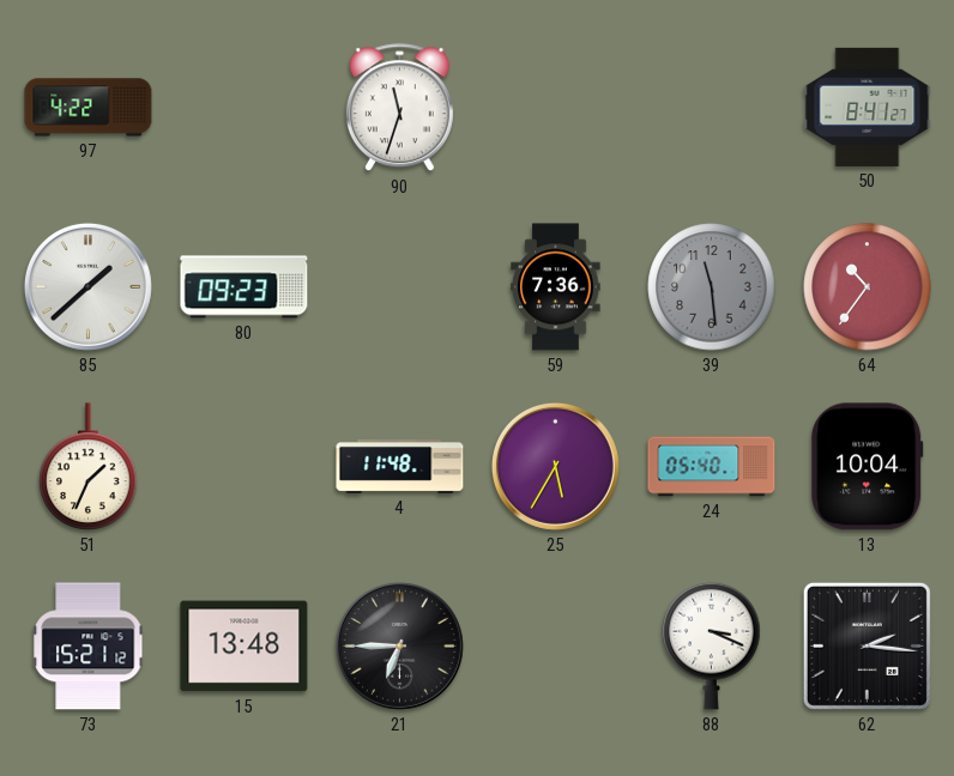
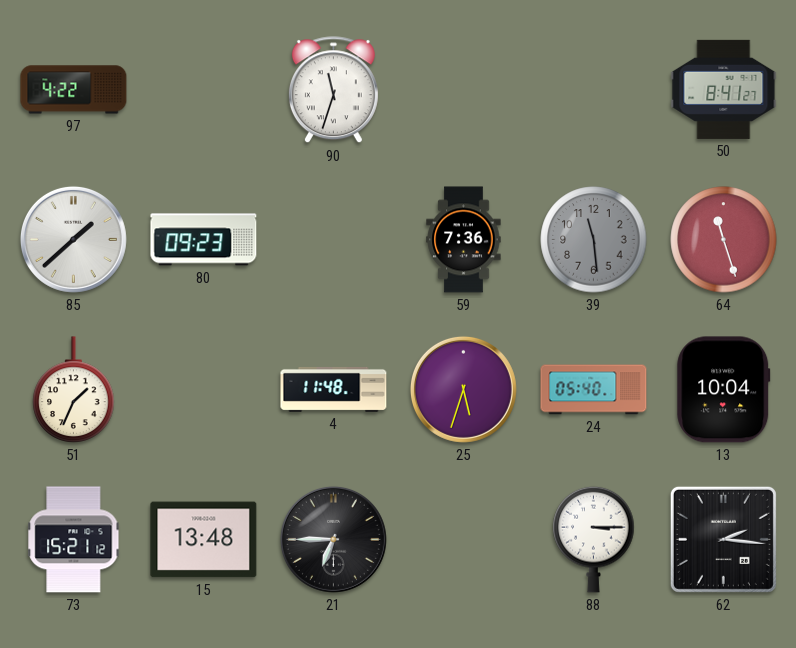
64: 10:36 -> 11:27
25: 5:35 -> 5:33
88: 3:19 -> 3:15
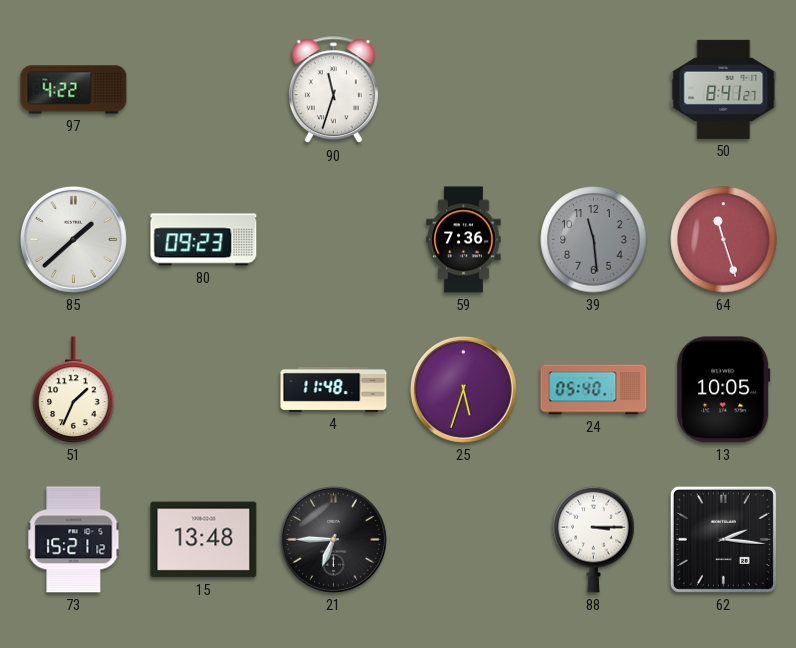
13: 10:04 -> 10:05
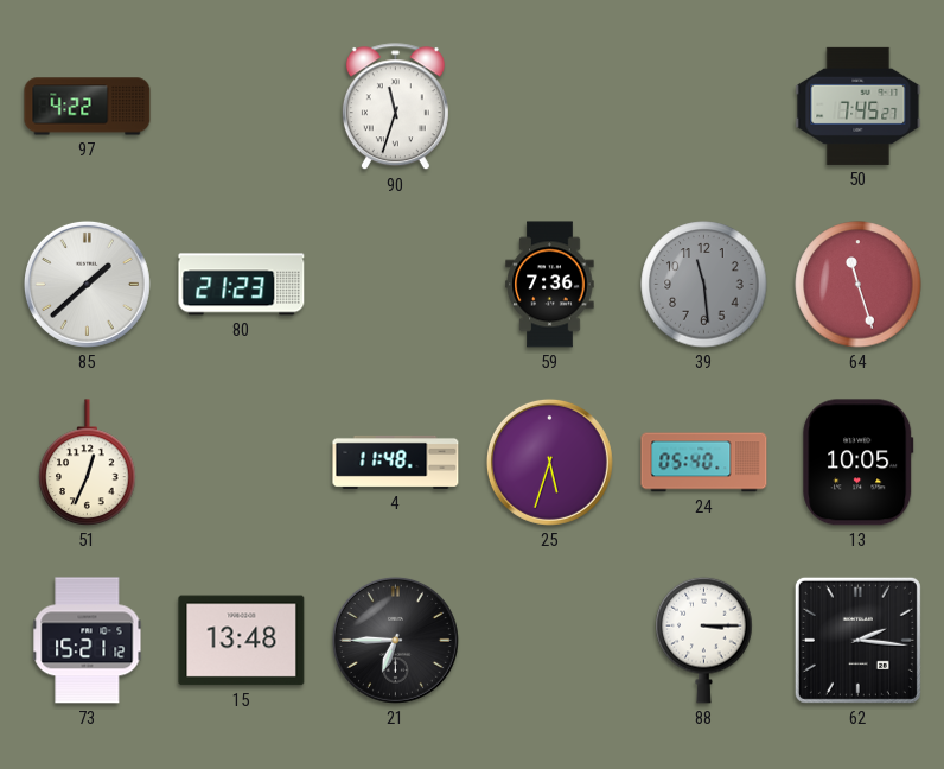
50: 8:41 -> 7:45
80: 09:23 -> 21:23
51: 1:34 -> 12:34
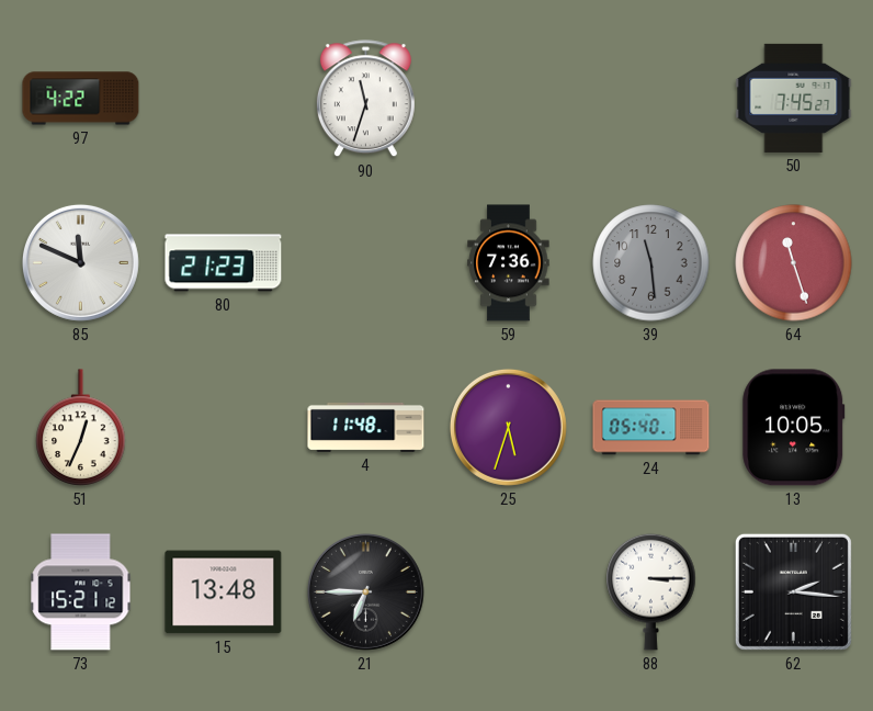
85: 1:38 -> 11:49
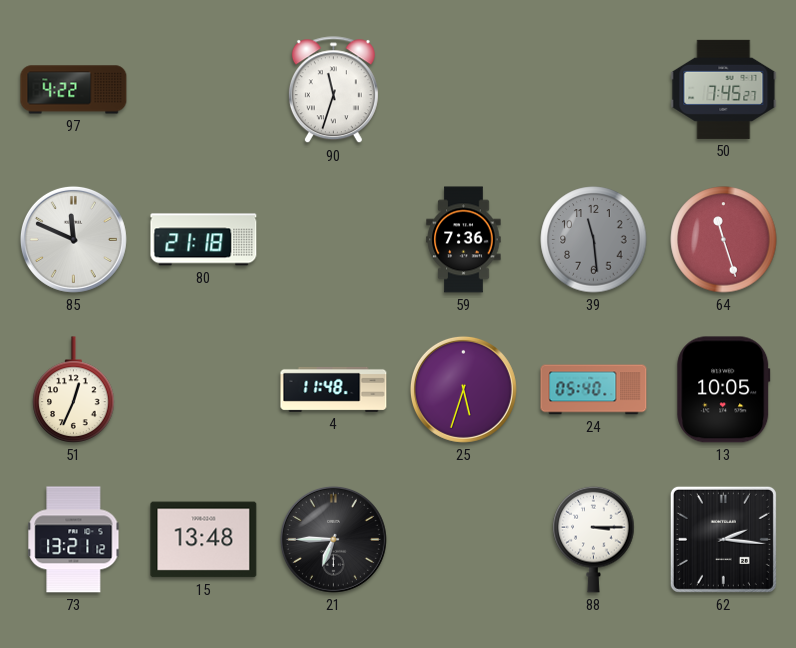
80: 21:23 -> 21:18
73: 15:21 -> 13:21
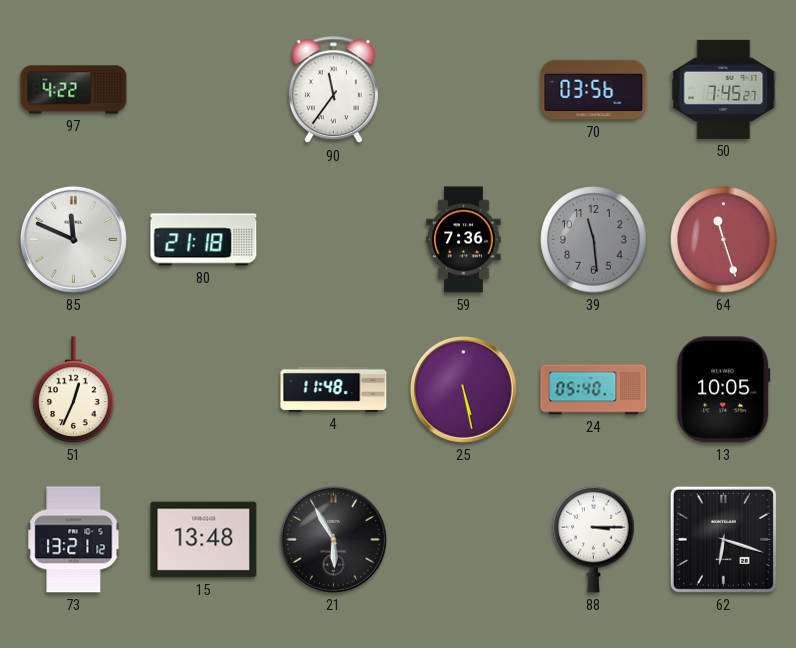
90: 11:33 -> 11:36
70: none -> 03:56
25: 5:33 -> 5:28
21: 6:45 -> 5:55
62: 2:16 -> 6:18
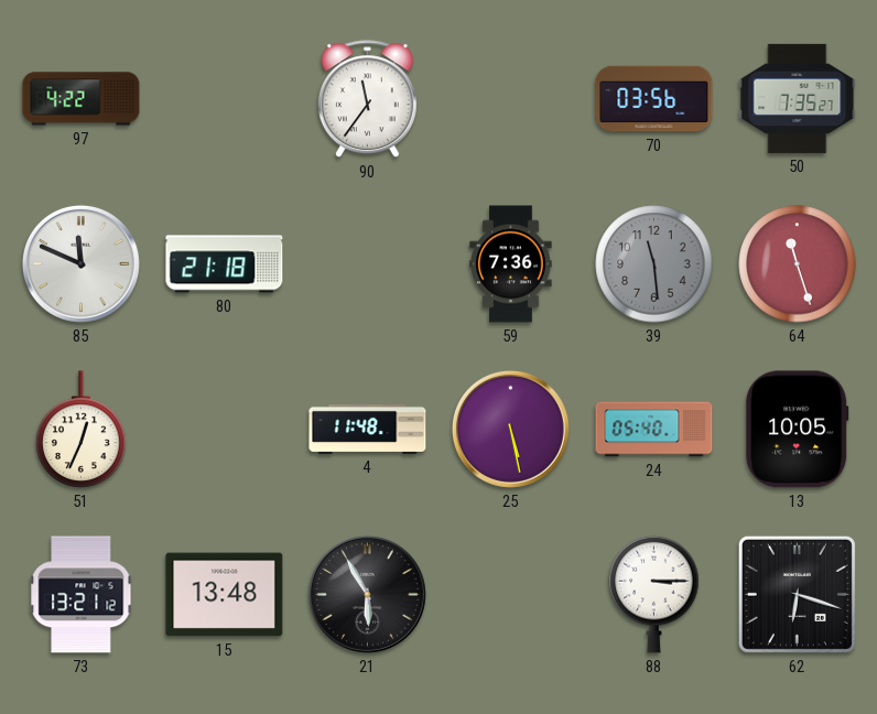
50: 7:45 -> 7:35
